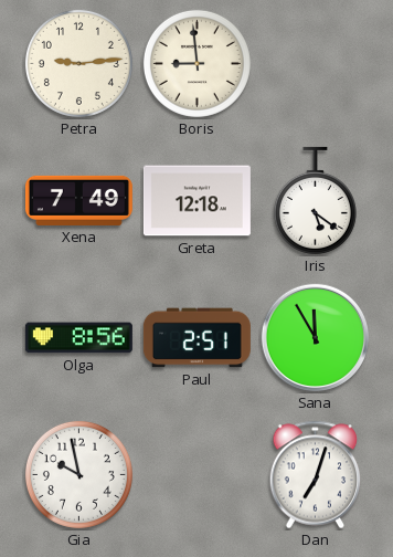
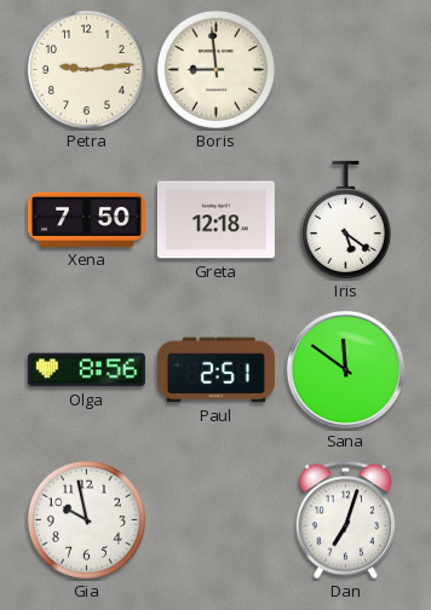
Xena: 7:49 -> 7:50
Sana: 11:55 -> 11:51
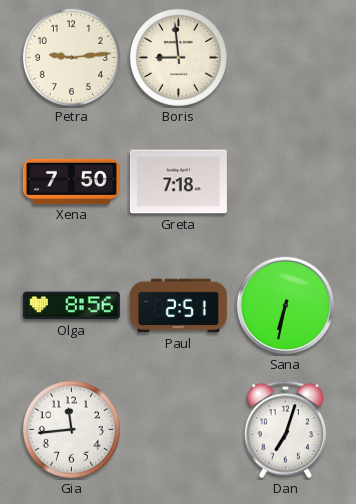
Greta: 12:18 -> 7:18
Iris: 5:21 -> none
Sana: 11:51 -> 6:32
Gia: 9:58 -> 11:44
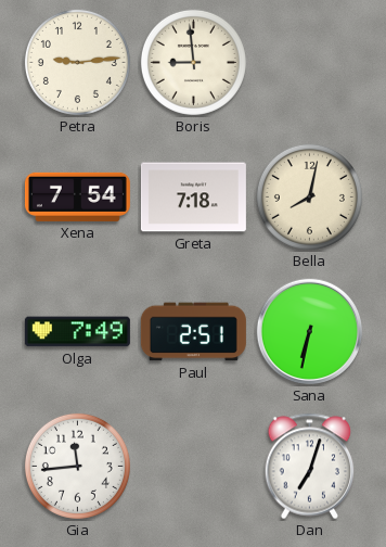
Xena: 7:50 -> 7:54
Bella: none -> 8:02
Olga: 8:56 -> 7:49
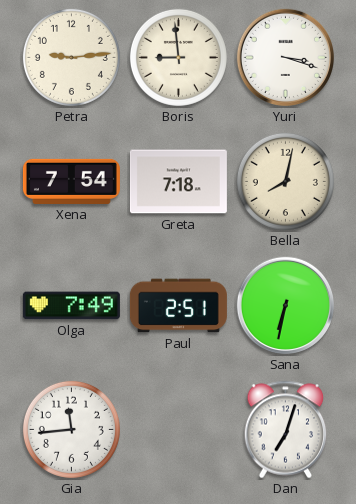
Yuri: none -> 3:18
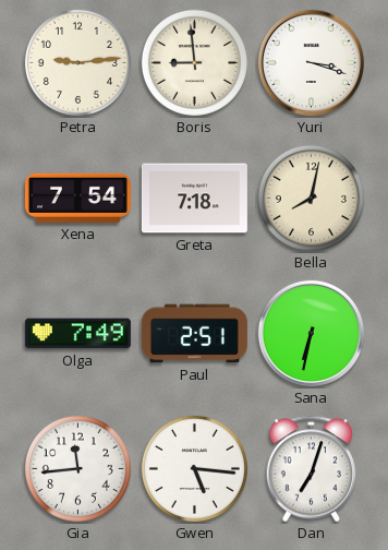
Gwen: none -> 5:16
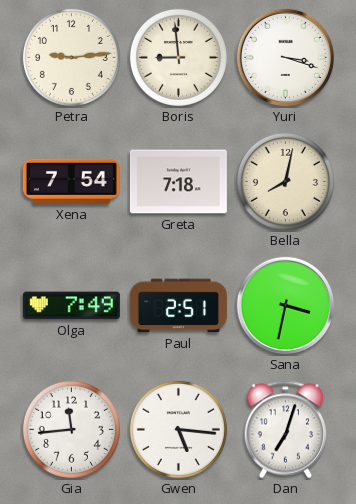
Sana: 6:32 -> 3:32
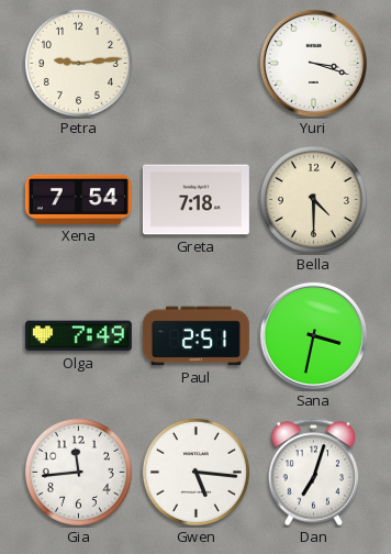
Boris: 8:59 -> none
Bella: 8:02 -> 4:30
